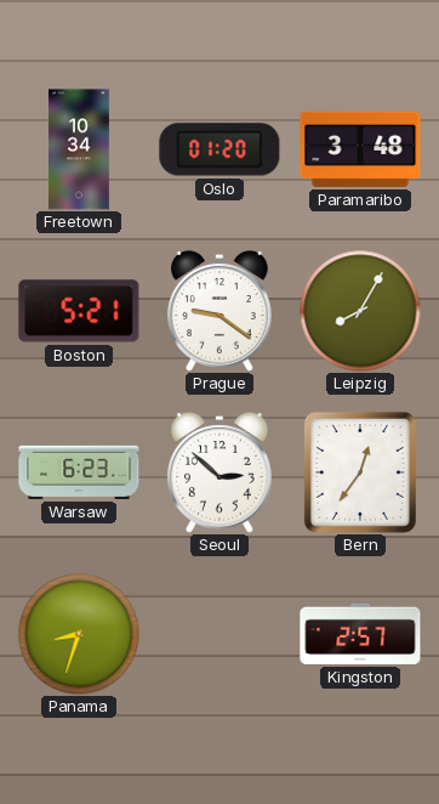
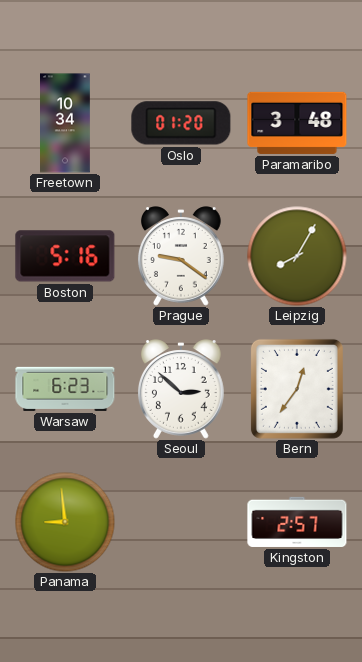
Boston: 5:21 -> 5:16
Panama: 8:33 -> 8:59
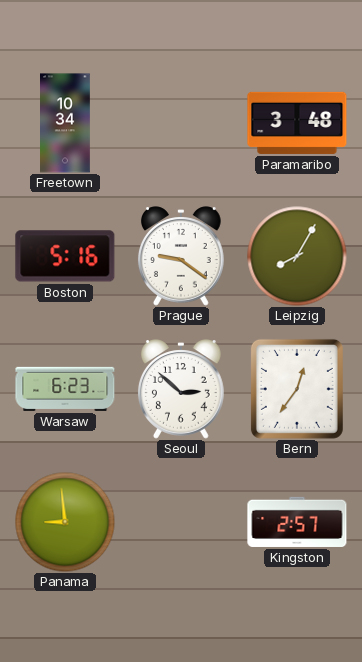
Oslo: 01:20 -> none
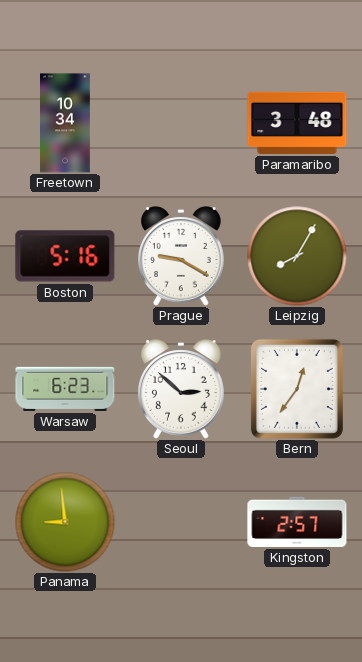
Prague: 9:21 -> 9:20
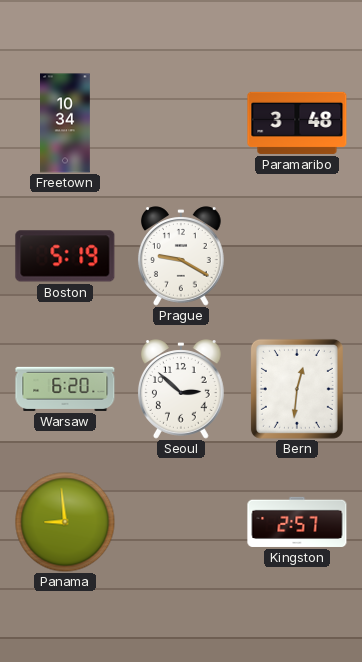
Boston: 5:16 -> 5:19
Leipzig: 8:05 -> none
Warsaw: 6:23 -> 6:20
Bern: 12:36 -> 12:31
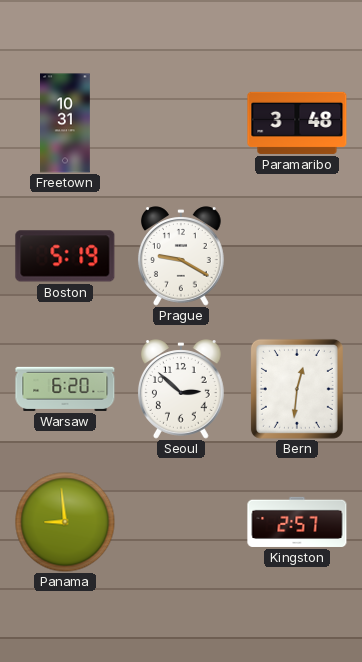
Freetown: 10:34 -> 10:31
